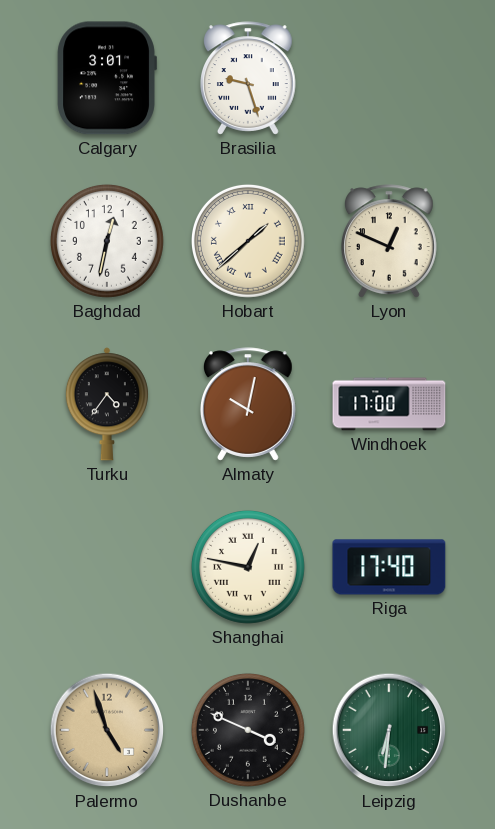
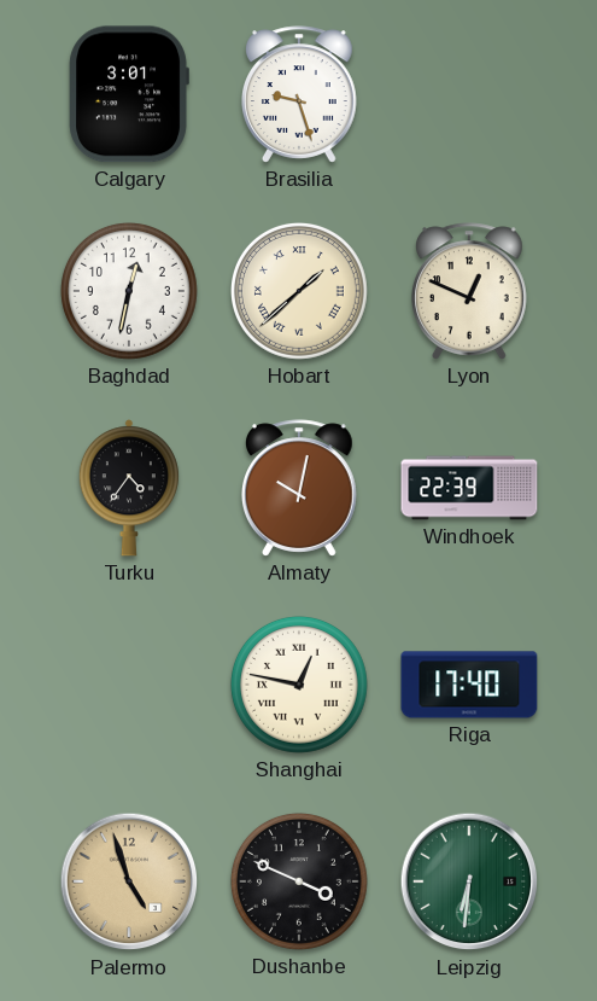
Windhoek: 17:00 -> 22:39
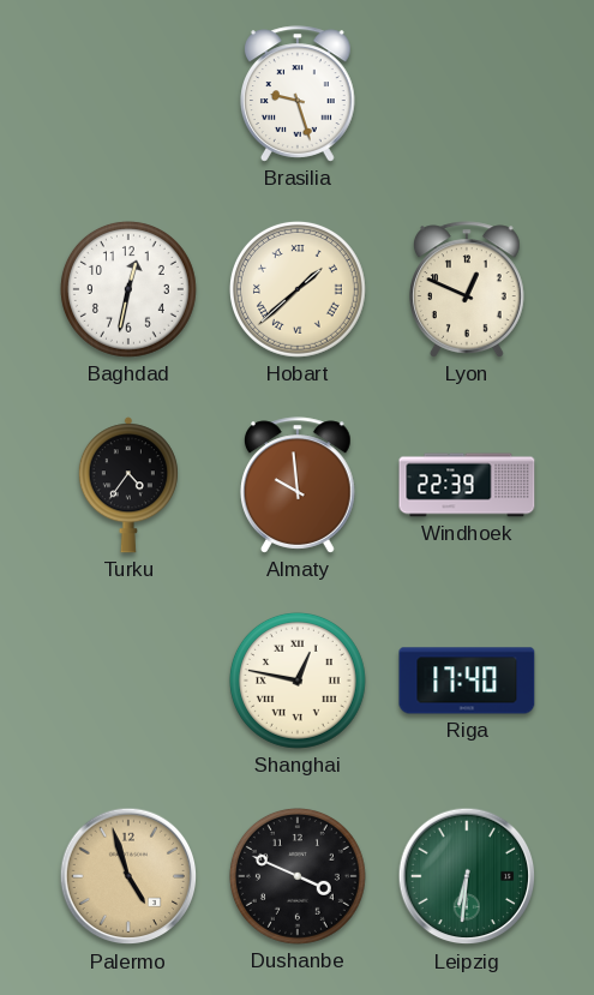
Calgary: 3:01 -> none
Almaty: 10:02 -> 9:59
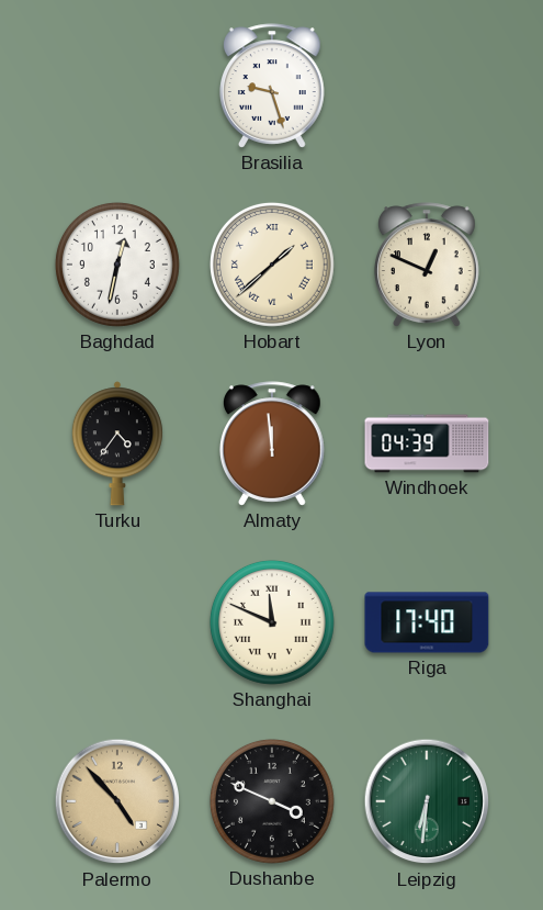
Almaty: 9:59 -> 11:59
Windhoek: 22:39 -> 04:39
Shanghai: 12:47 -> 11:49
Palermo: 4:57 -> 4:53
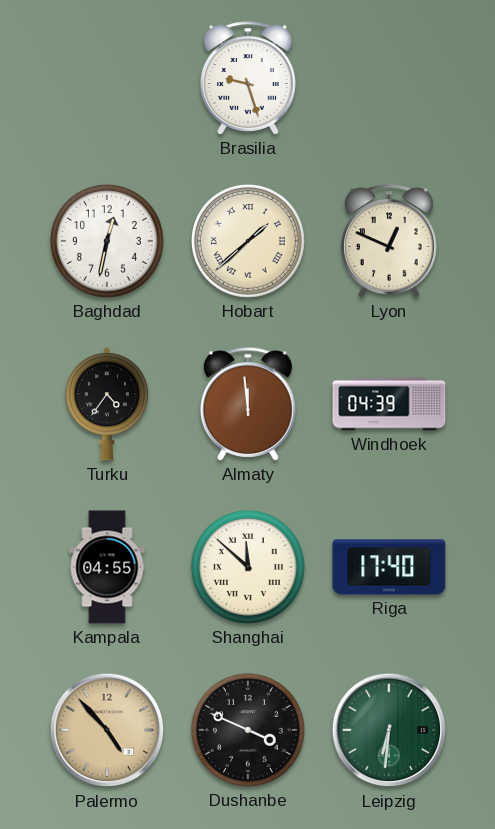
Kampala: none -> 04:55
Shanghai: 11:49 -> 11:52
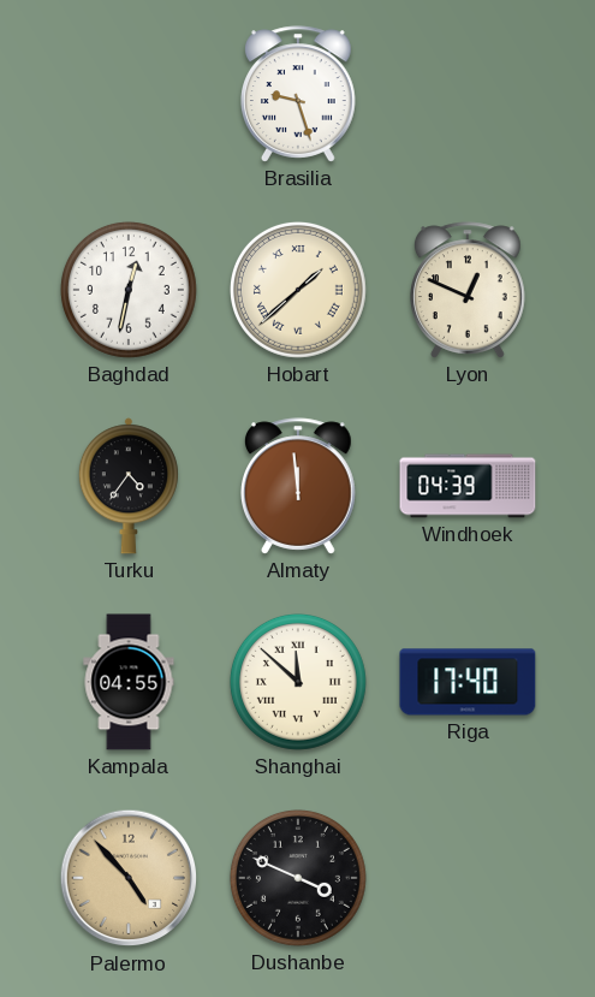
Leipzig: 6:31 -> none
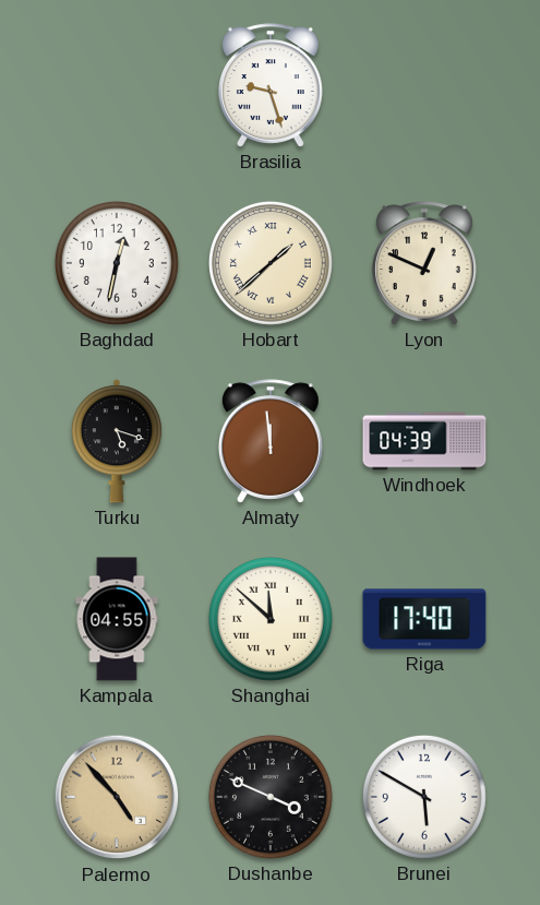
Turku: 4:36 -> 5:18
Brunei: none -> 5:50
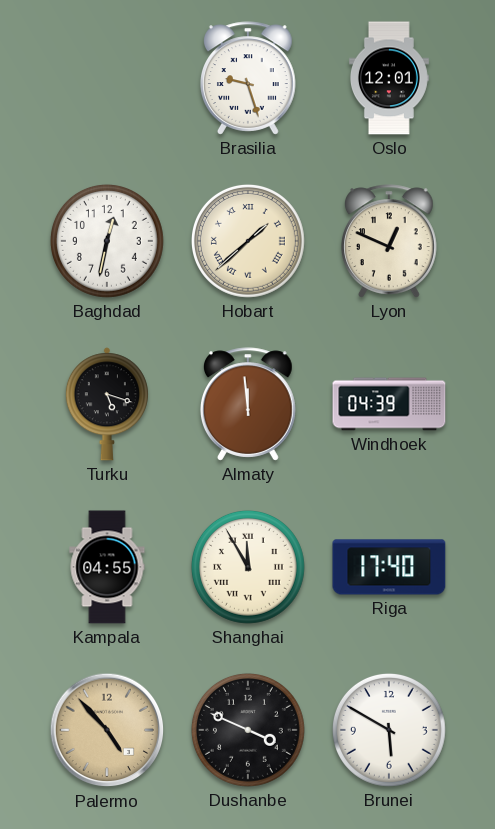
Oslo: none -> 12:01
Shanghai: 11:52 -> 11:55
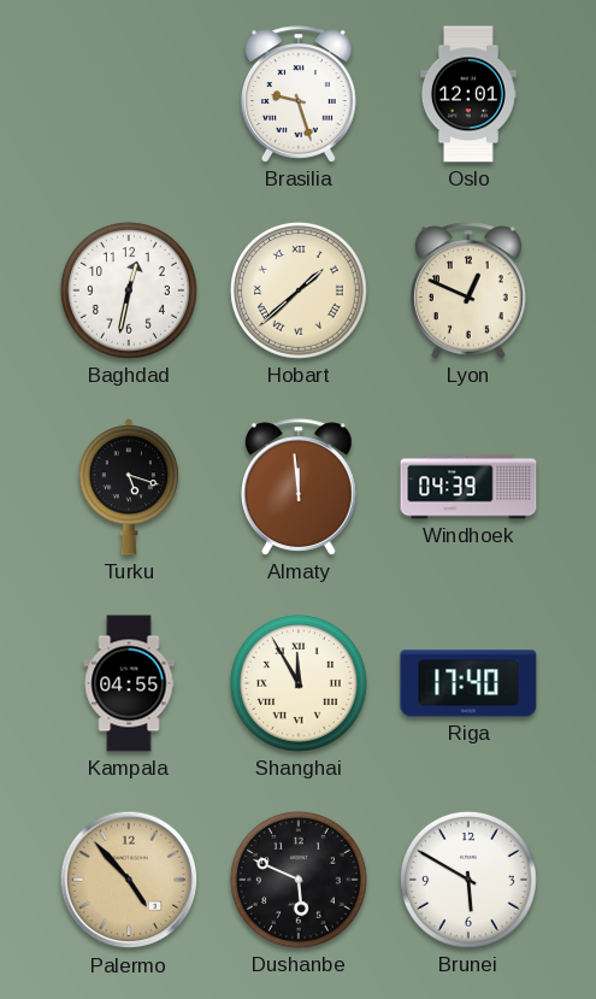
Dushanbe: 3:49 -> 5:49
